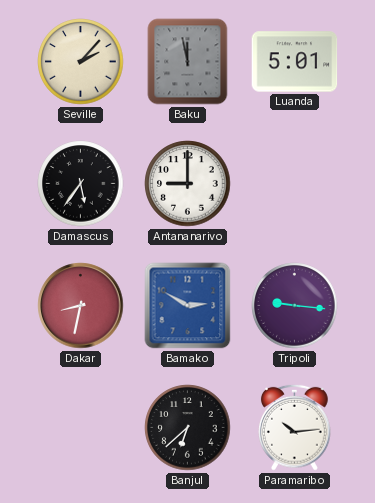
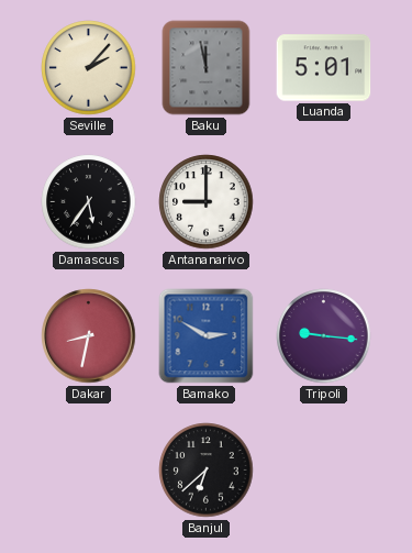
Paramaribo: 10:14 -> none
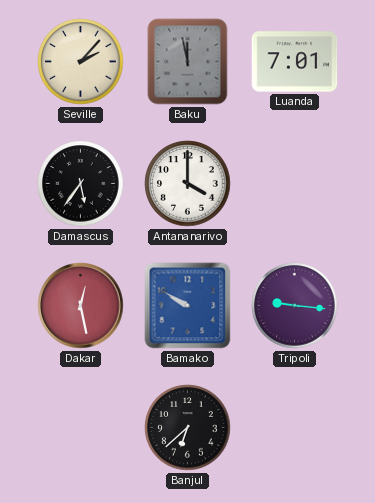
Luanda: 5:01 -> 7:01
Antananarivo: 9:00 -> 4:00
Dakar: 8:32 -> 12:28
Bamako: 2:50 -> 9:50
